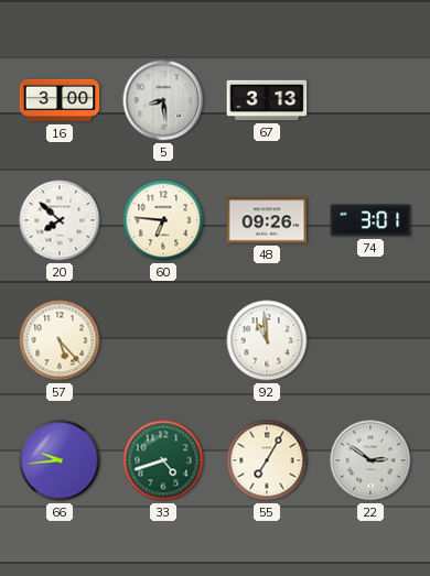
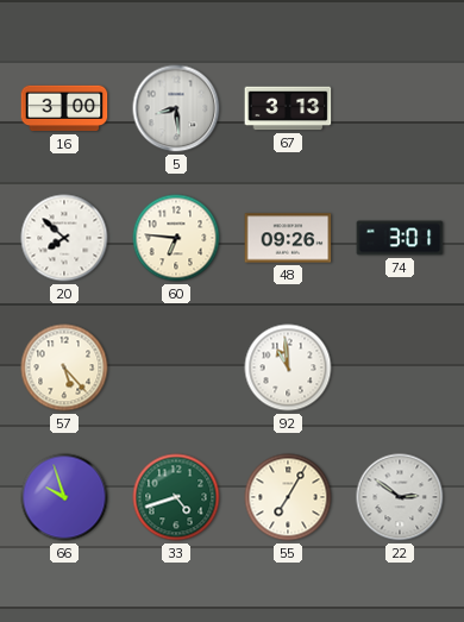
66: 9:44 -> 9:57
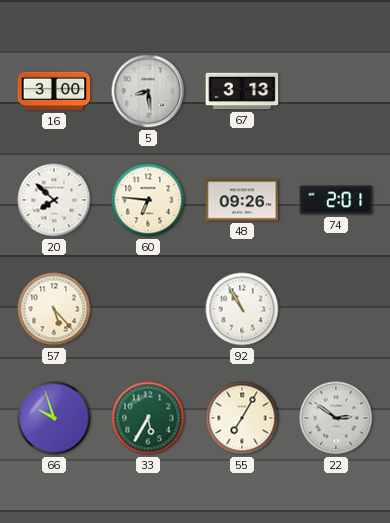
74: 3:01 -> 2:01
92: 10:59 -> 10:55
33: 4:42 -> 5:35
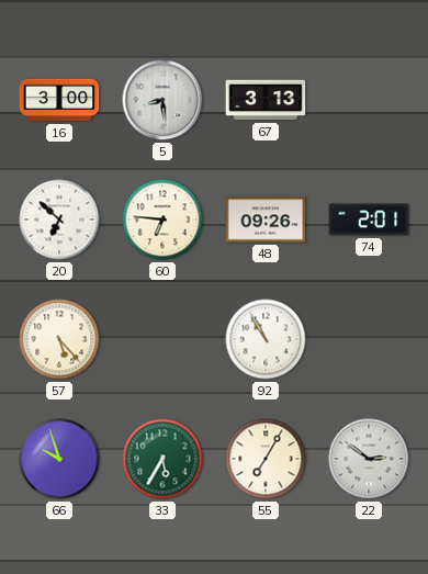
20: 7:52 -> 6:52
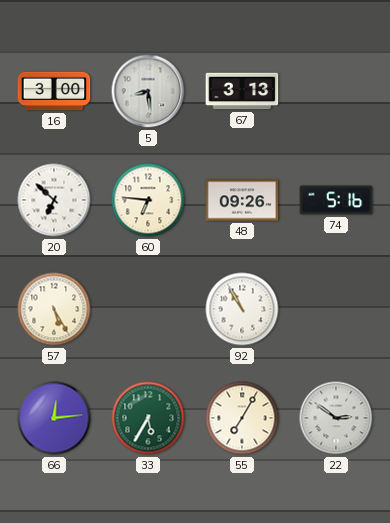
74: 2:01 -> 5:16
57: 5:23 -> 5:25
66: 9:57 -> 12:14
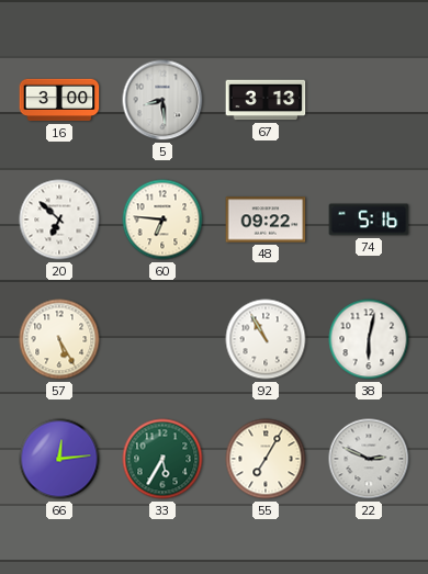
48: 09:26 -> 09:22
38: none -> 6:02
22: 2:51 -> 2:49
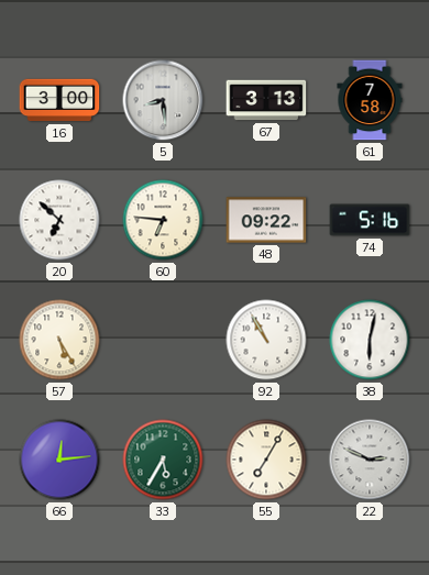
61: none -> 7:58
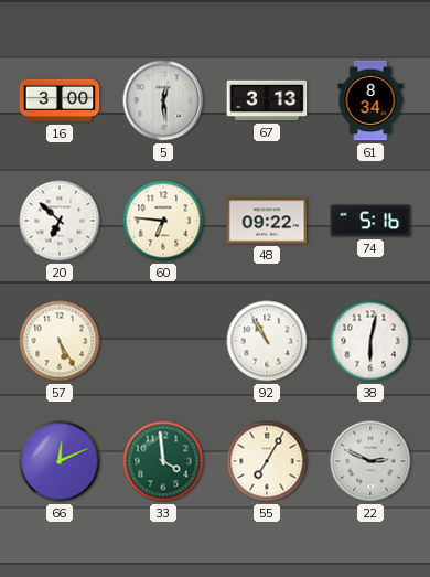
5: 8:29 -> 12:29
61: 7:58 -> 8:34
66: 12:14 -> 12:11
33: 5:35 -> 3:59
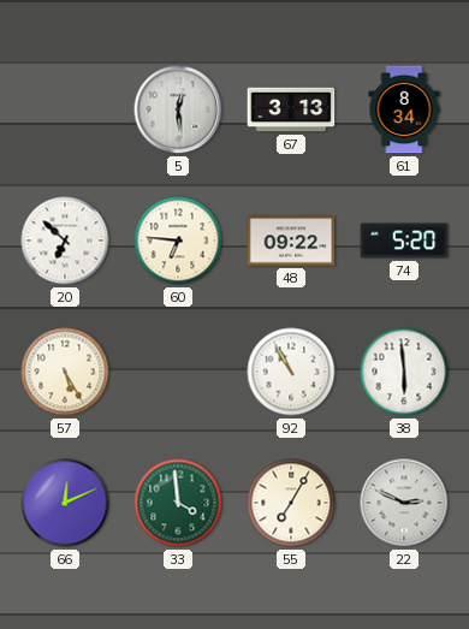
16: 3:00 -> none
74: 5:16 -> 5:20
38: 6:02 -> 5:59
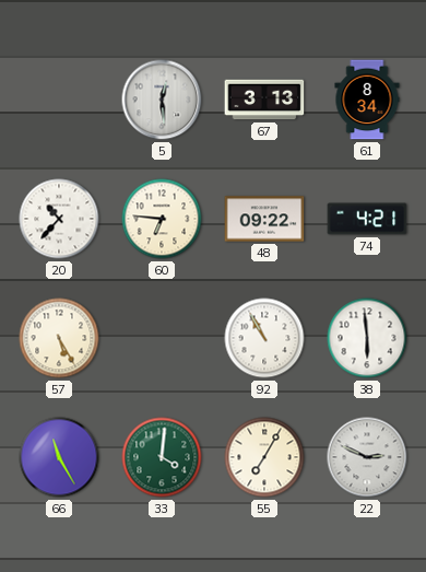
20: 6:52 -> 10:37
74: 5:20 -> 4:21
66: 12:11 -> 11:25
33: 3:59 -> 4:01
